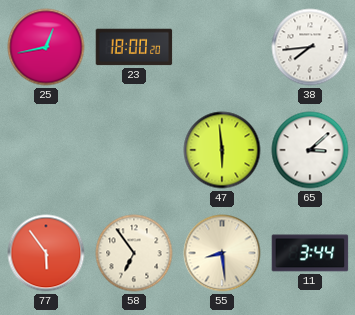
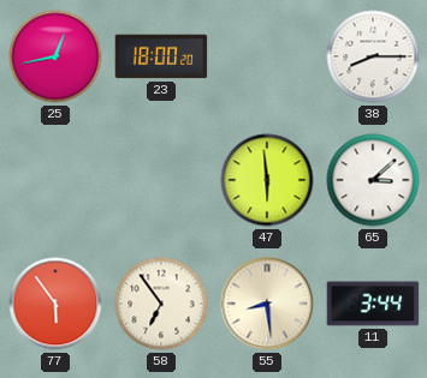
38: 7:44 -> 8:15
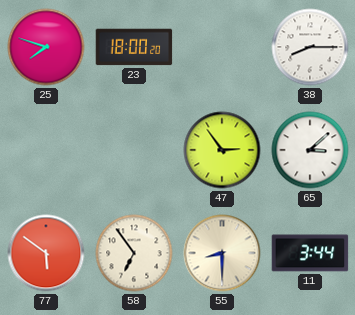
25: 12:43 -> 7:48
47: 5:59 -> 2:54
77: 5:54 -> 5:51
55: 8:29 -> 8:30
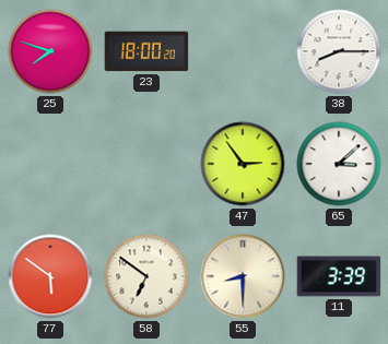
58: 6:54 -> 6:51
11: 3:44 -> 3:39
